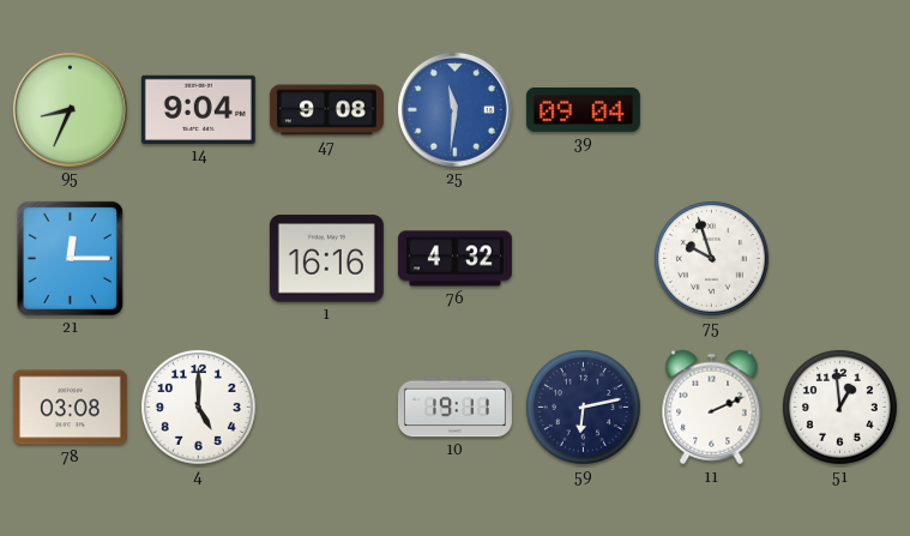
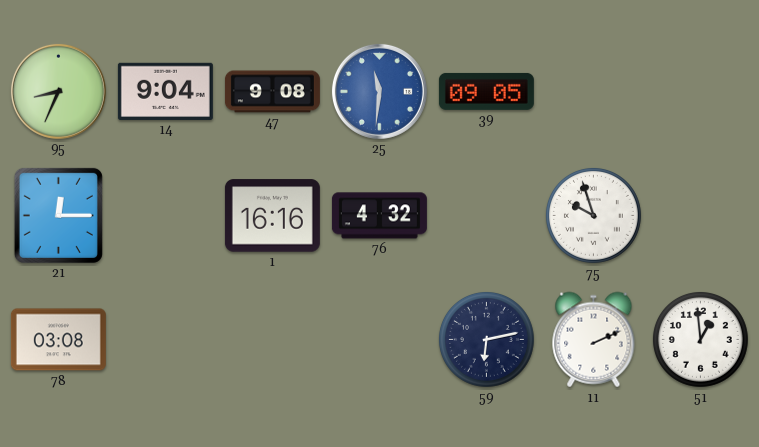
39: 09:04 -> 09:05
4: 5:00 -> none
10: 19:11 -> none
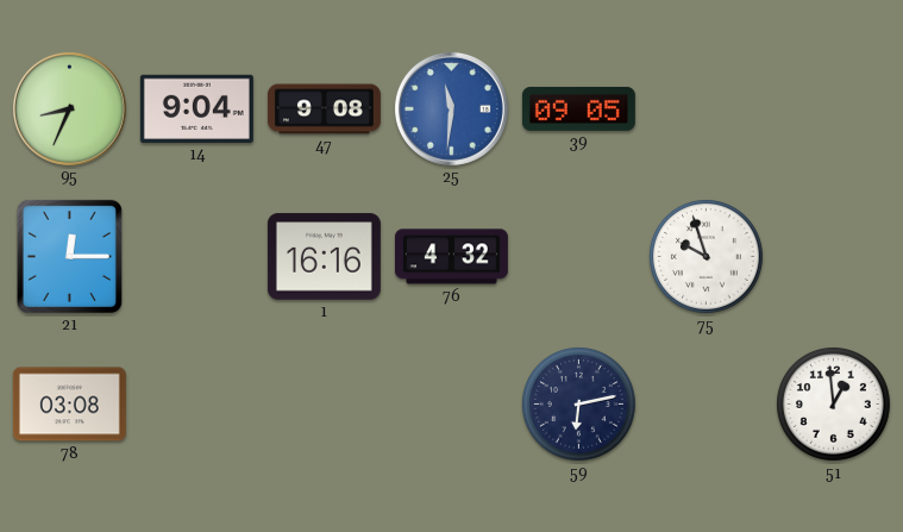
11: 2:11 -> none
